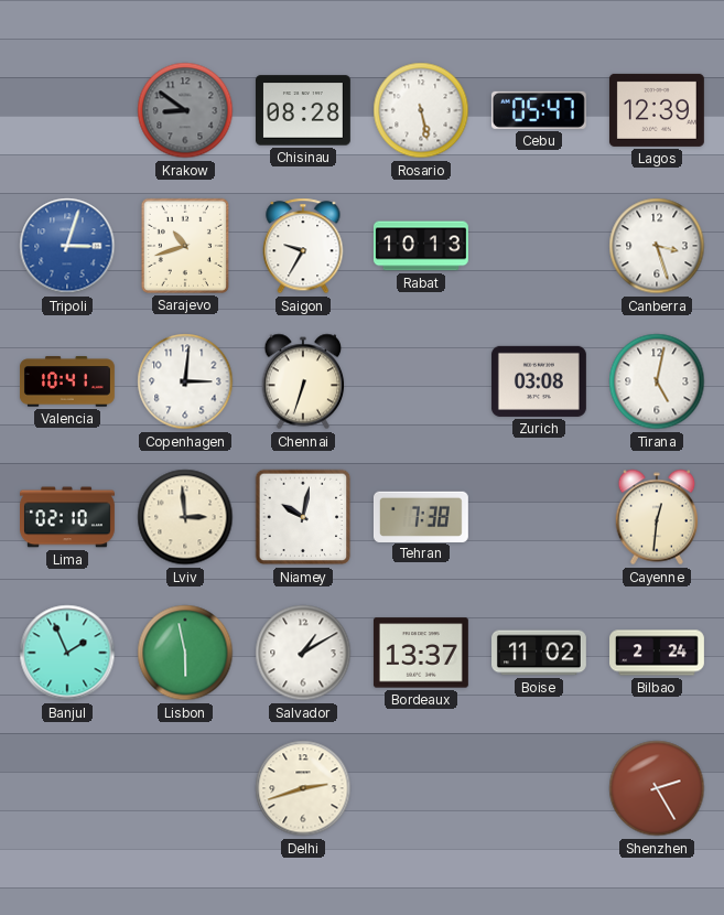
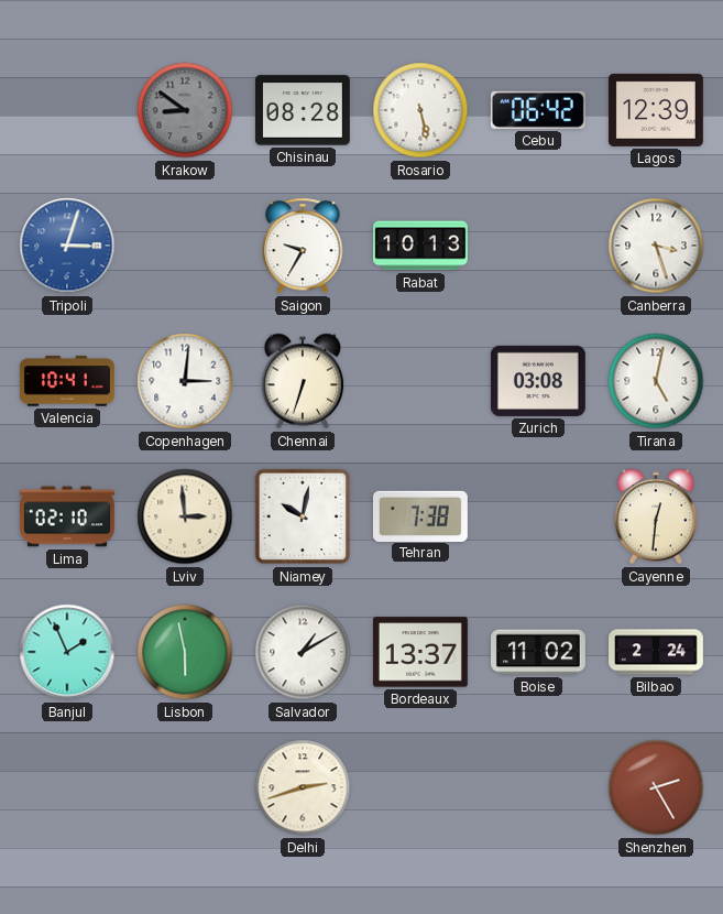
Cebu: 05:47 -> 06:42
Sarajevo: 10:42 -> none
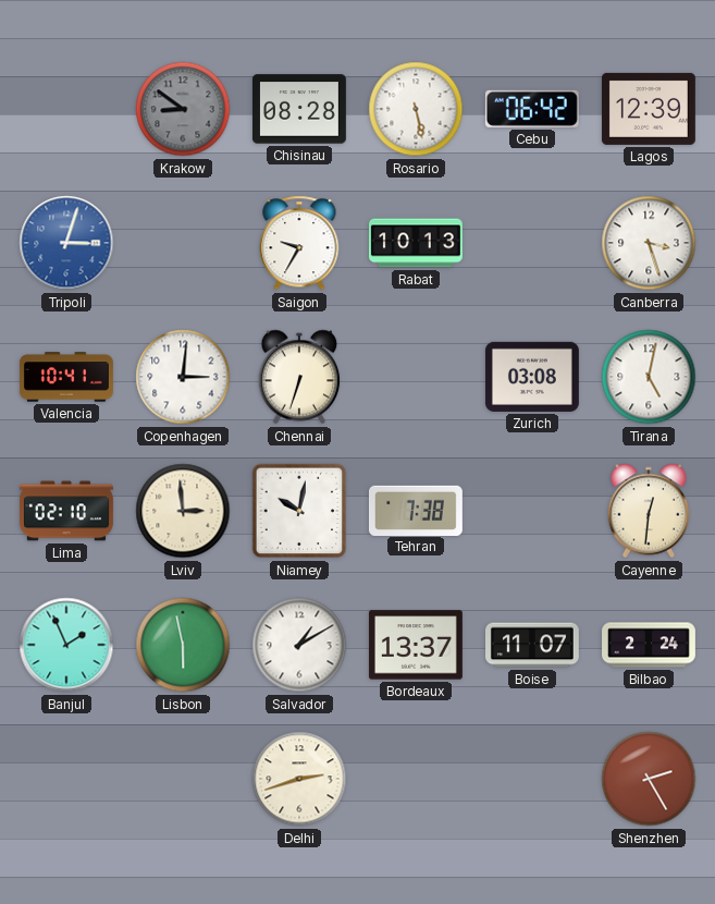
Boise: 11:02 -> 11:07
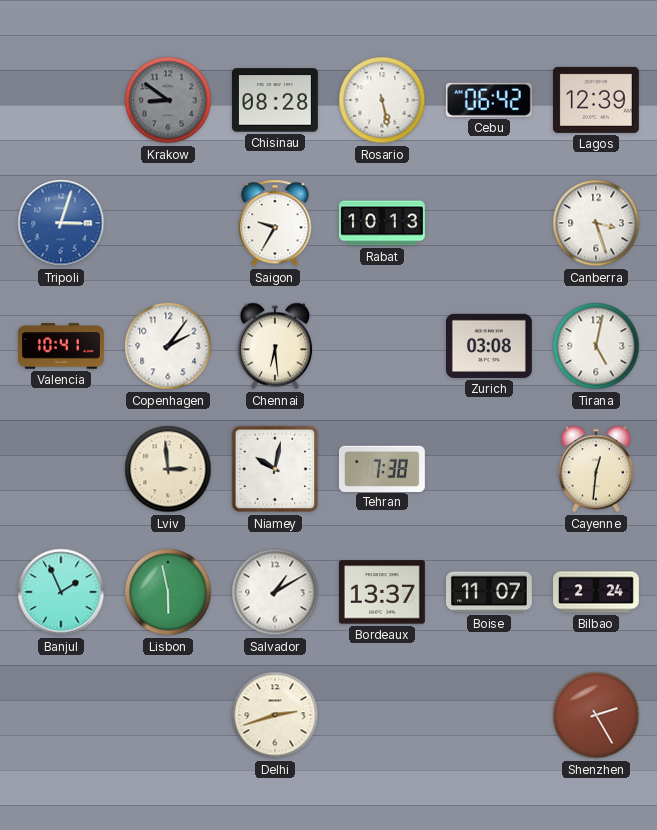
Copenhagen: 3:01 -> 2:06
Chennai: 6:33 -> 6:29
Lima: 02:10 -> none
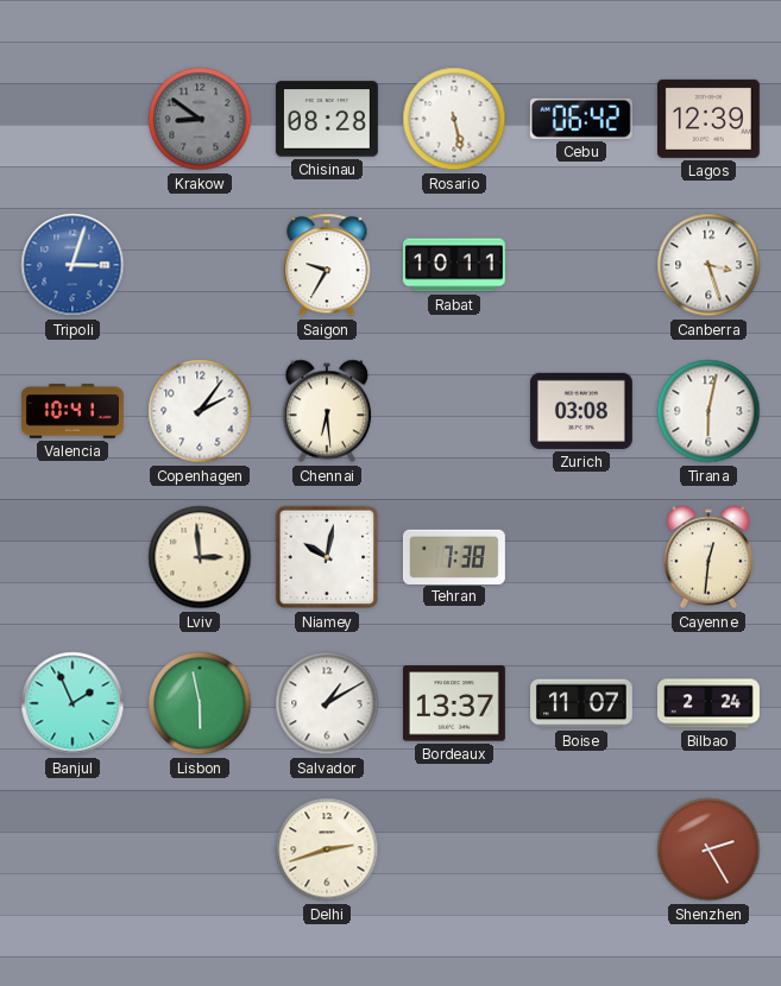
Rabat: 10:13 -> 10:11
Tirana: 5:02 -> 6:02
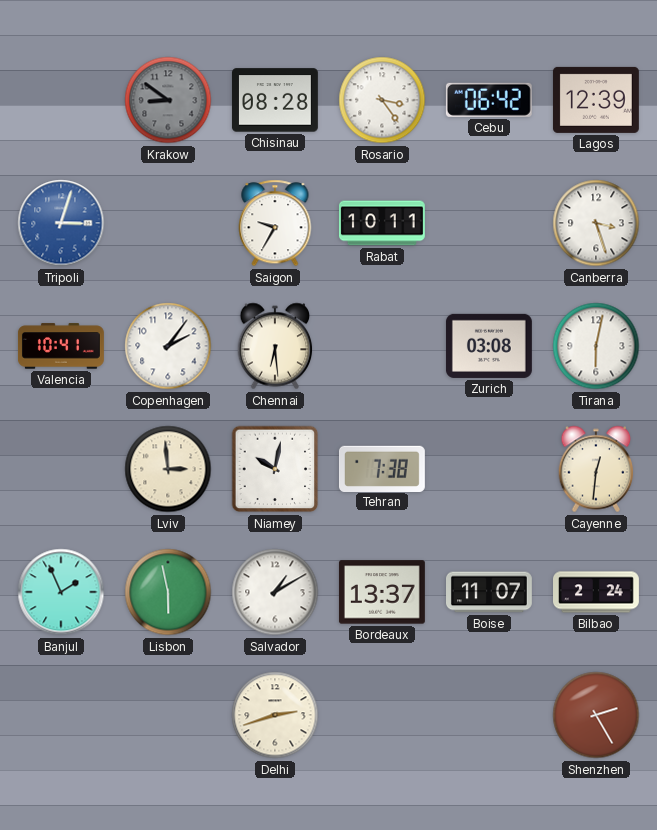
Rosario: 5:28 -> 3:24
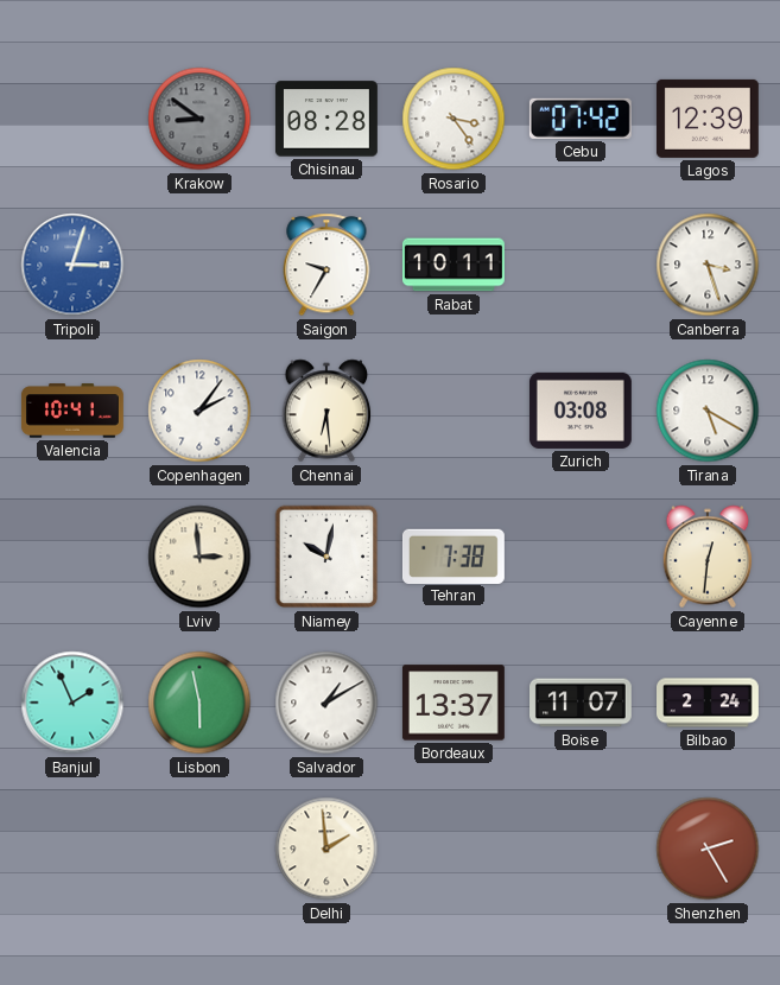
Cebu: 06:42 -> 07:42
Tirana: 6:02 -> 5:20
Delhi: 2:42 -> 1:59
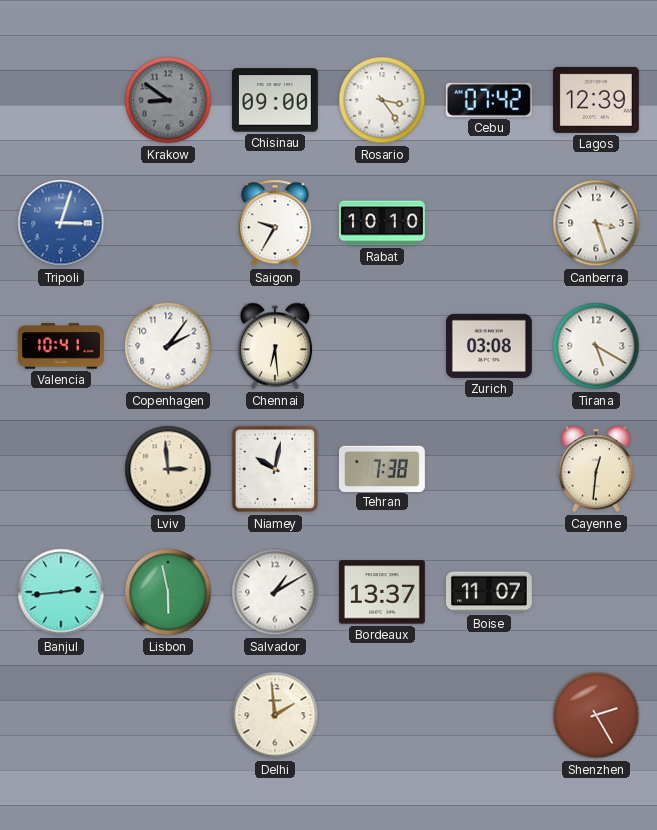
Chisinau: 08:28 -> 09:00
Rabat: 10:11 -> 10:10
Banjul: 1:56 -> 2:44
Bilbao: 2:24 -> none
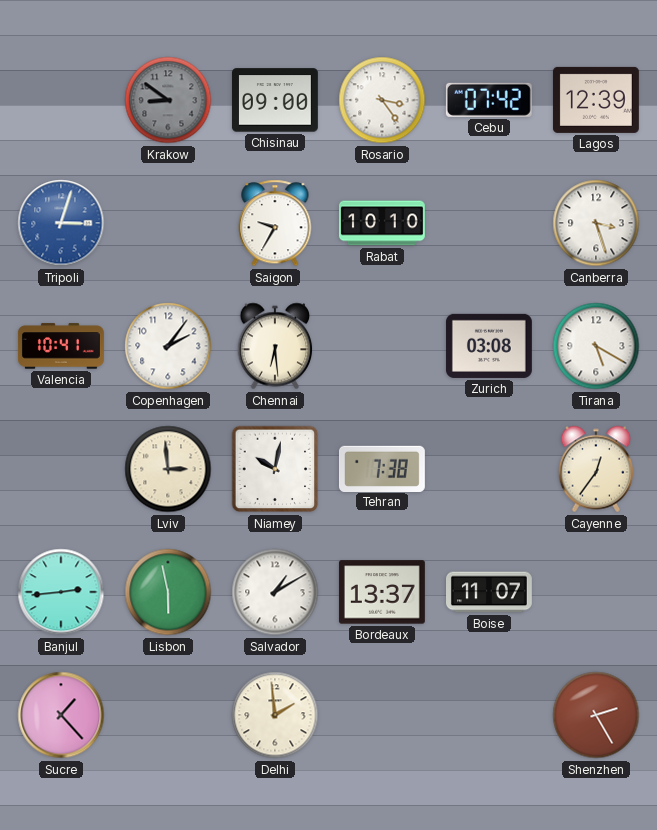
Cayenne: 12:31 -> 12:36
Sucre: none -> 1:23
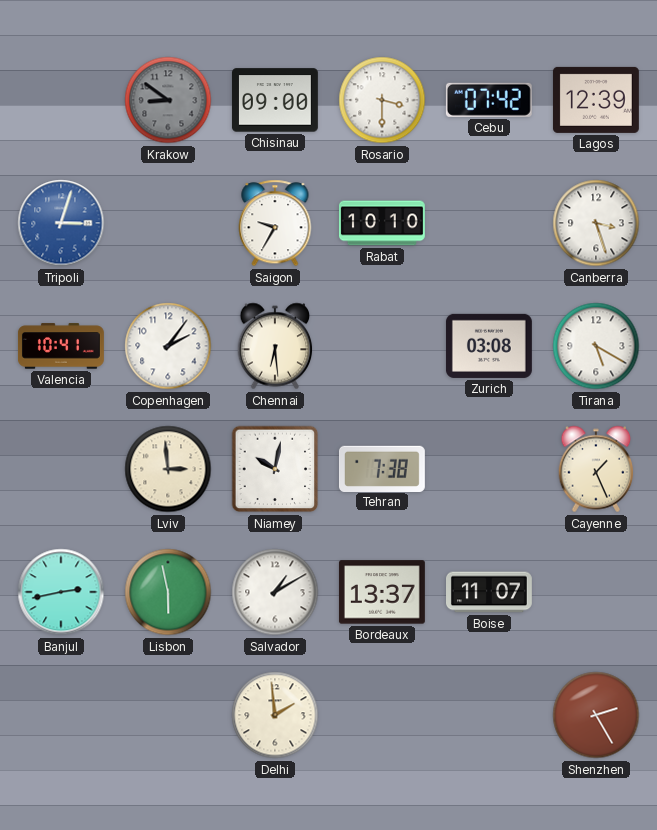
Rosario: 3:24 -> 3:30
Cayenne: 12:36 -> 1:26
Banjul: 2:44 -> 2:43
Sucre: 1:23 -> none
